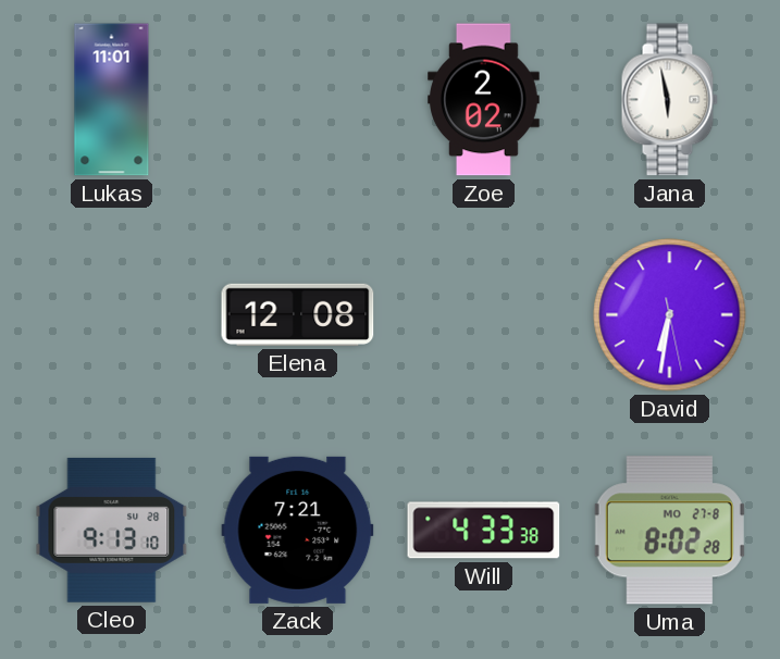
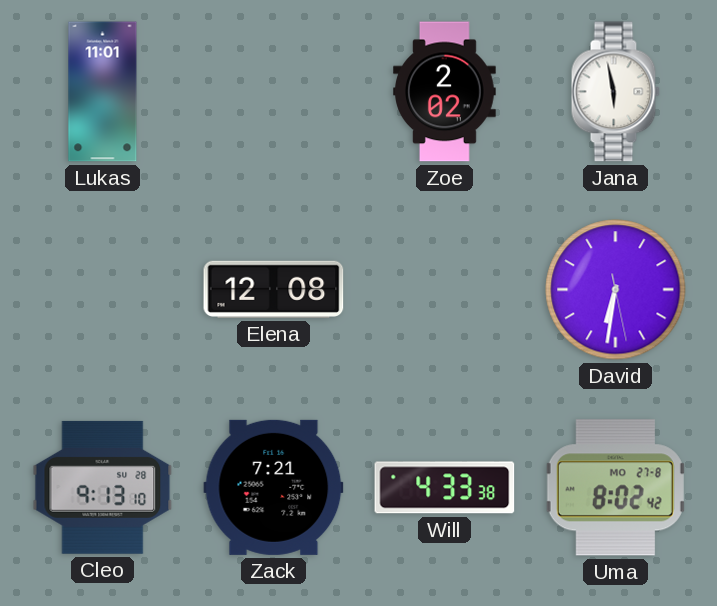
Uma: 8:02:28 -> 8:02:42
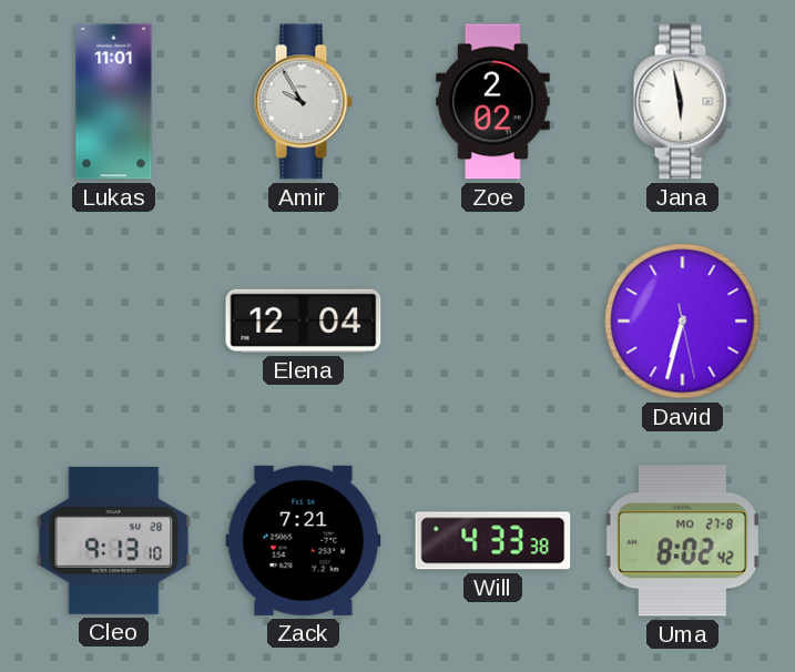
Amir: none -> 9:55
Elena: 12:08 -> 12:04
David: 6:31 -> 6:32
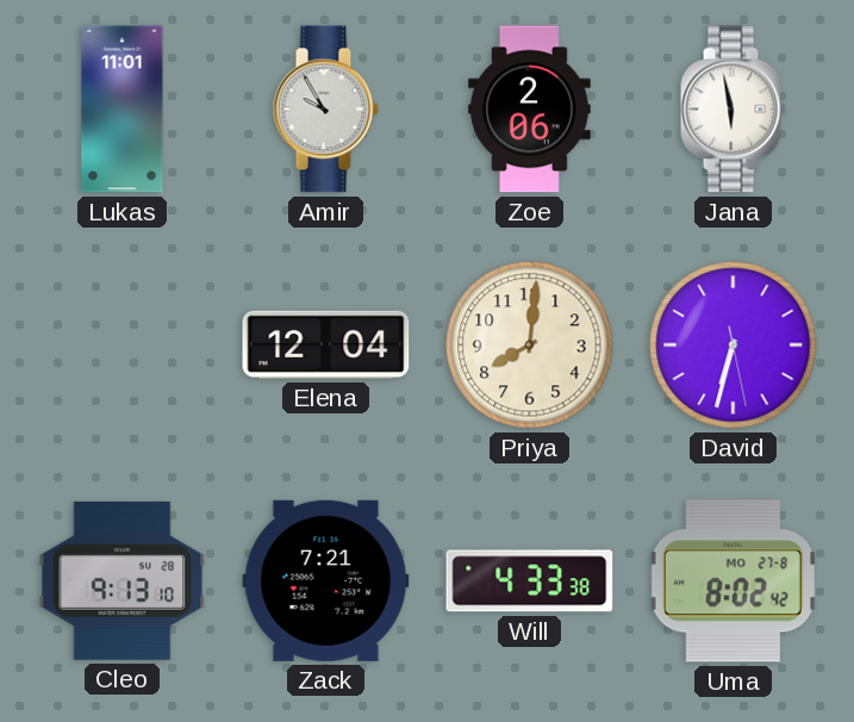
Zoe: 2:02 -> 2:06
Priya: none -> 8:01
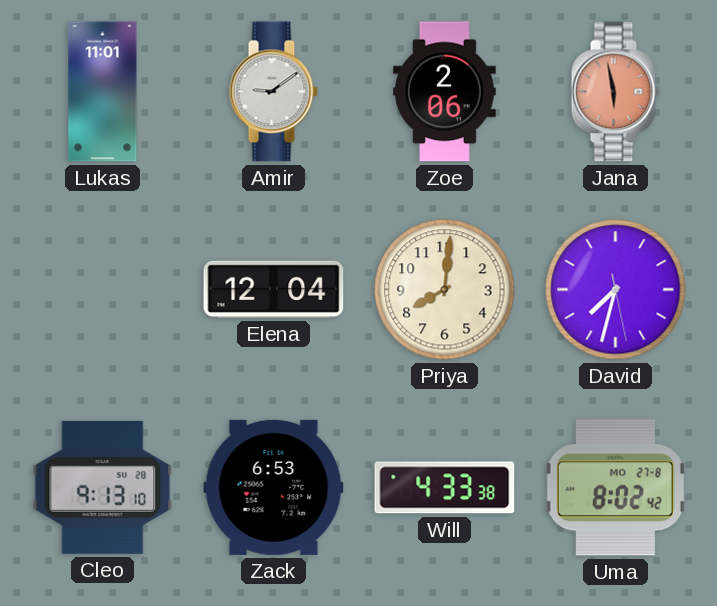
Amir: 9:55 -> 9:09
Jana dial: white -> salmon
David: 6:32 -> 7:32
Zack: 7:21 -> 6:53
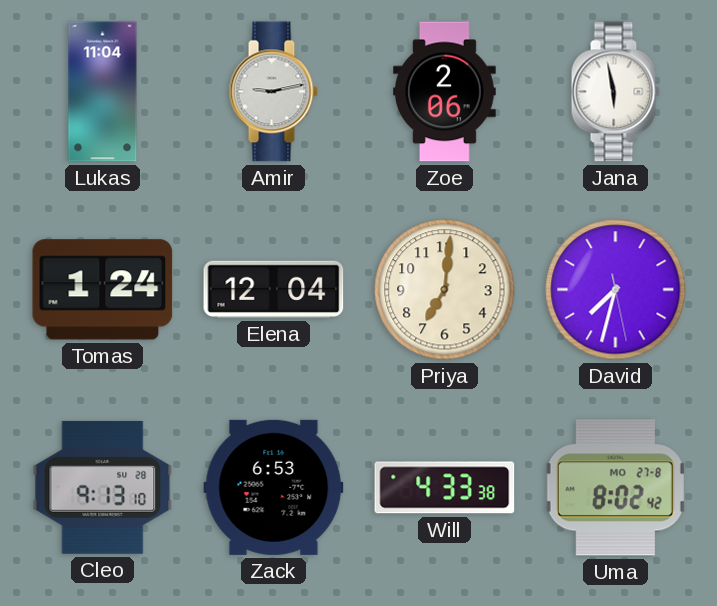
Lukas: 11:01 -> 11:04
Amir: 9:09 -> 9:13
Jana dial: salmon -> white
Tomas: none -> 1:24
Priya: 8:01 -> 7:01
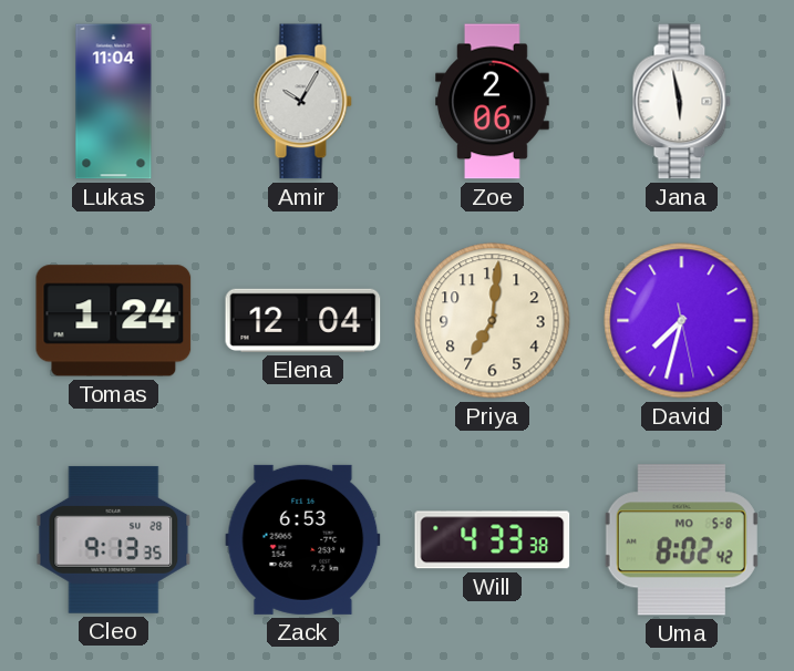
Amir: 9:13 -> 10:05
Cleo: 9:13:10 -> 9:13:35
Uma date: MO 27-8 -> MO 5-8
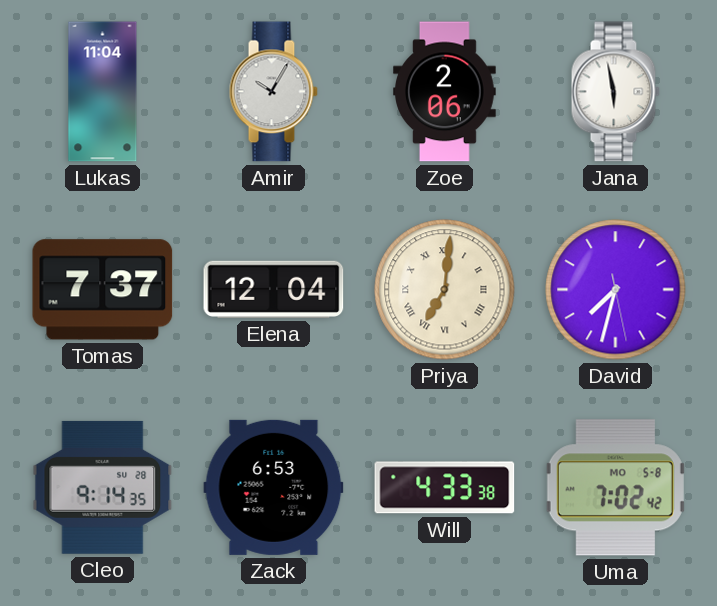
Tomas: 1:24 -> 7:37
Priya numerals: Arabic -> Roman
Cleo: 9:13 -> 9:14
Uma: 8:02 -> 7:02
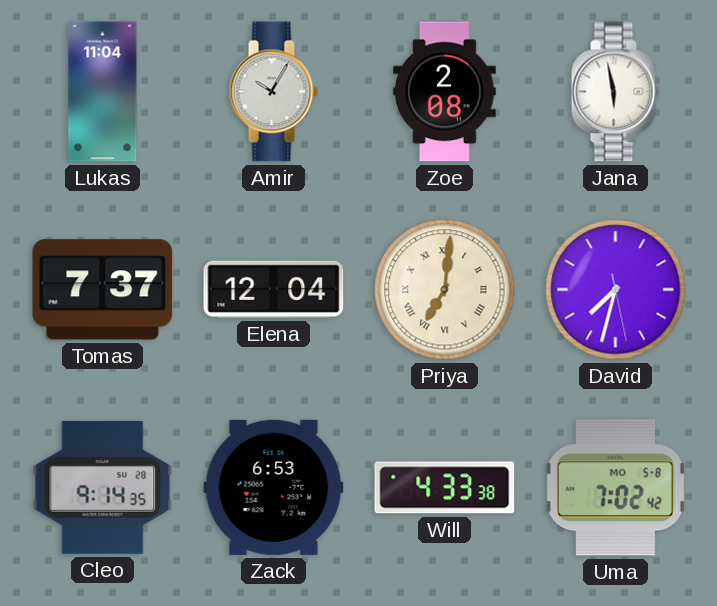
Zoe: 2:06 -> 2:08
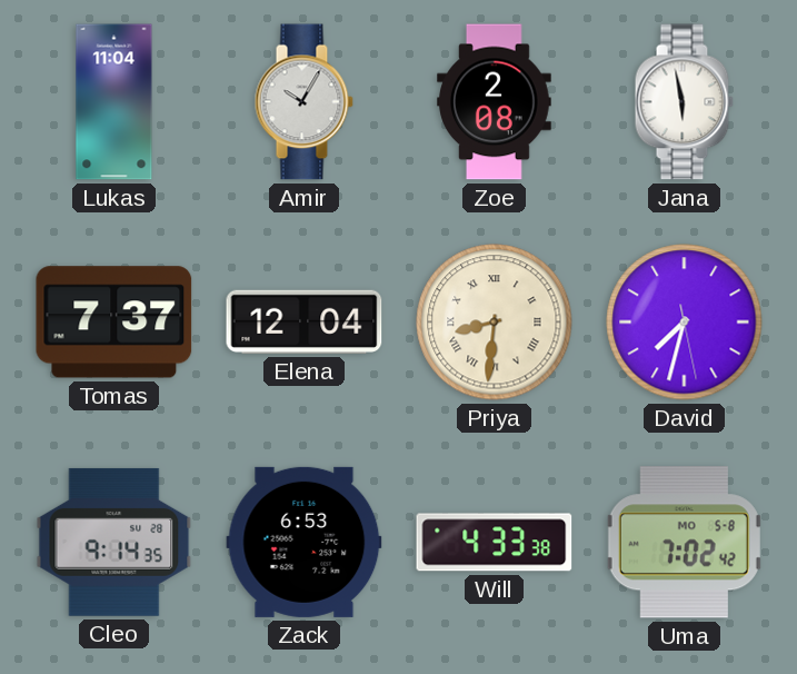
Priya: 7:01 -> 8:31
